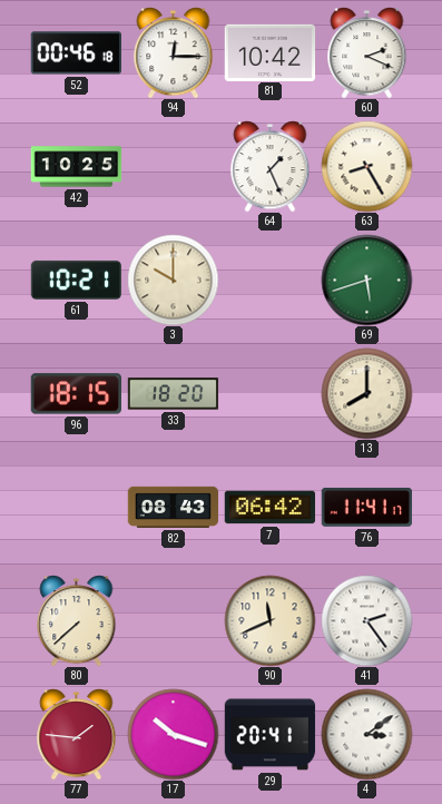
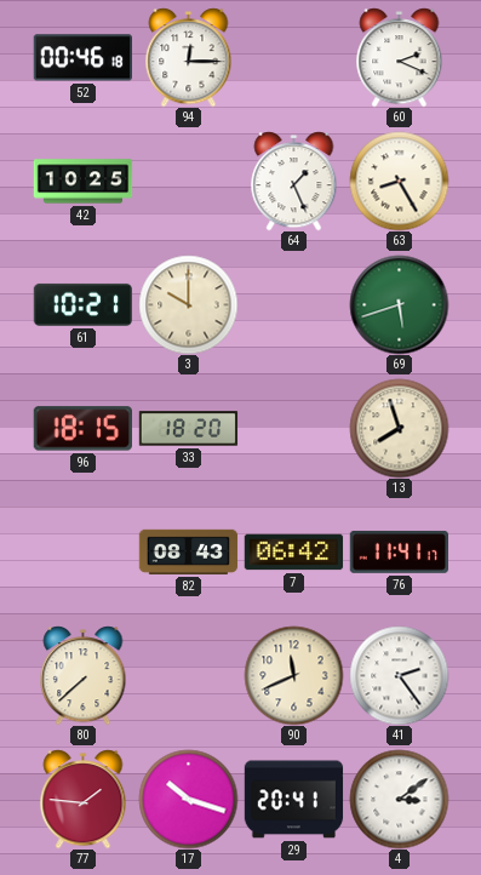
81: 10:42 -> none
13: 8:00 -> 7:57
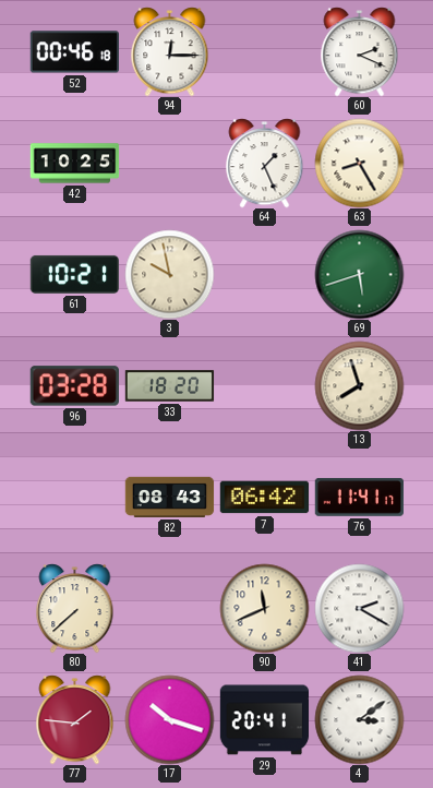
3: 10:00 -> 9:58
96: 18:15 -> 03:28
41: 2:24 -> 2:20
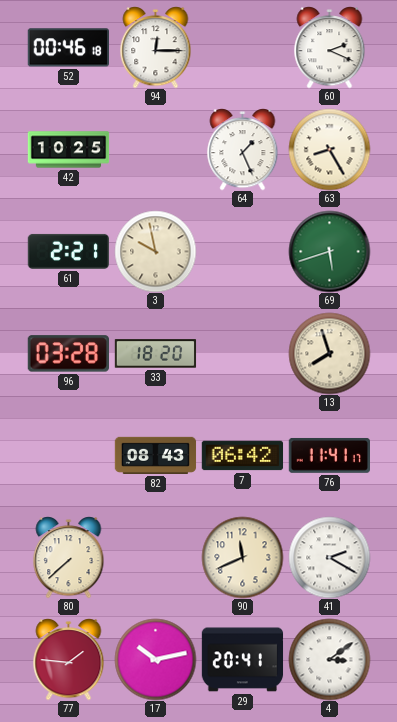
61: 10:21 -> 2:21
17: 10:18 -> 10:13
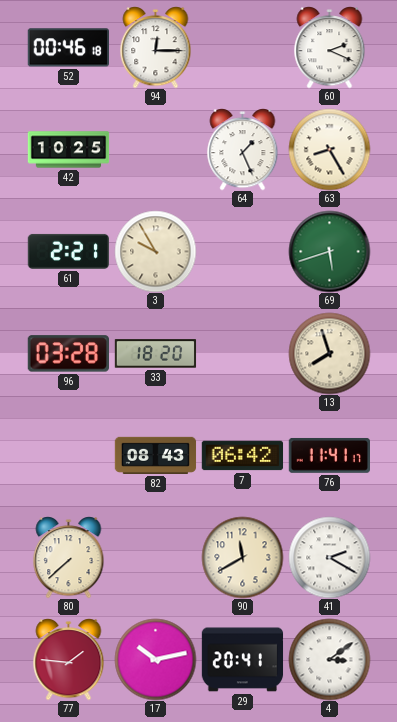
3: 9:58 -> 9:55
90: 11:41 -> 11:40
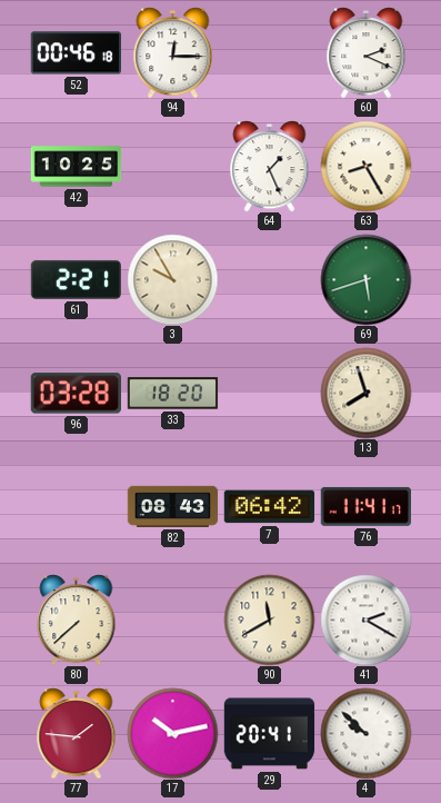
4: 3:09 -> 9:52
